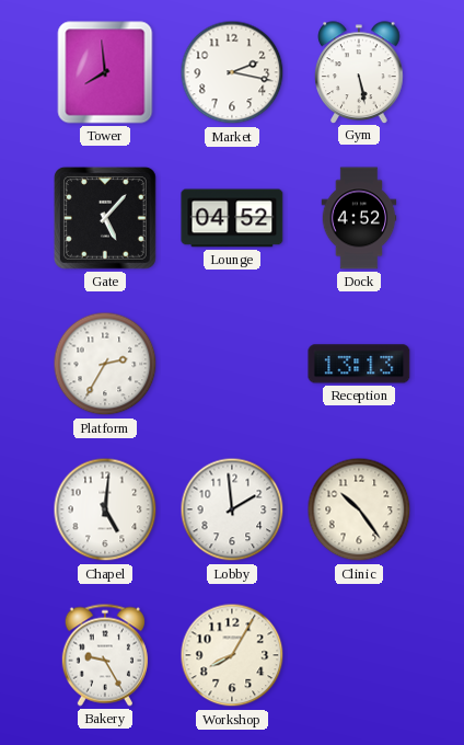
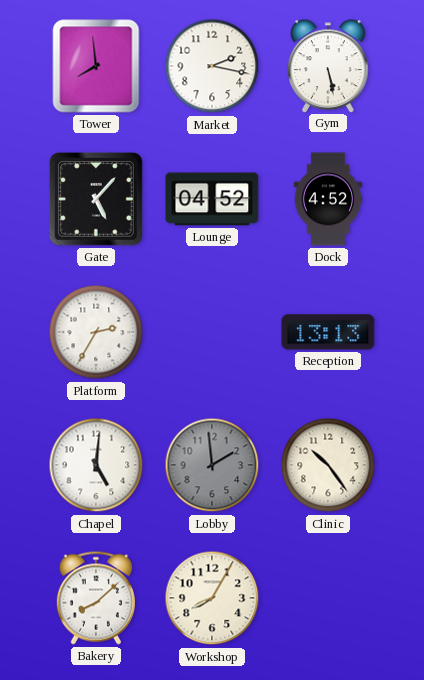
Lobby dial: white -> grey
Bakery: 9:25 -> 8:08
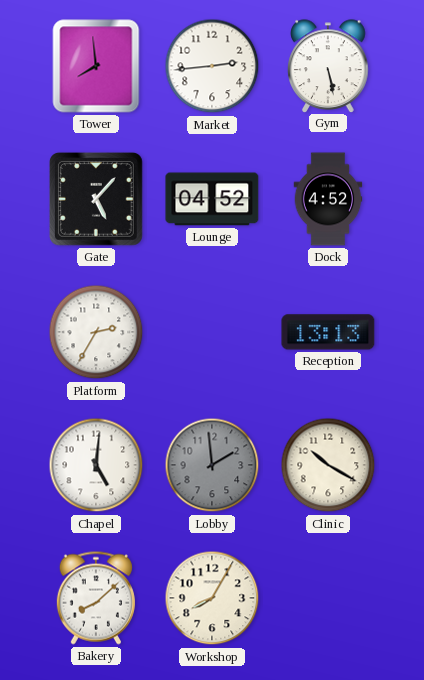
Market: 2:17 -> 2:44
Clinic: 10:24 -> 10:20
